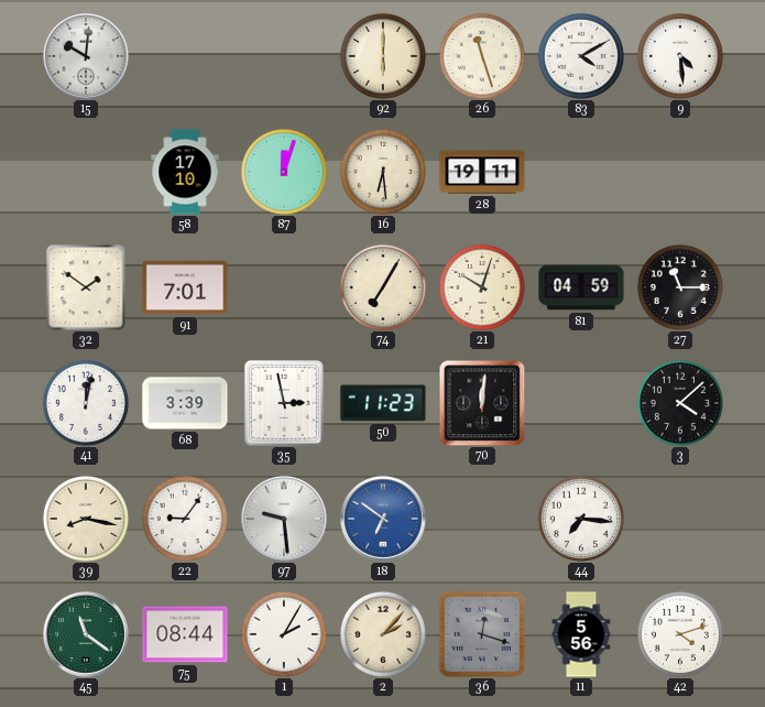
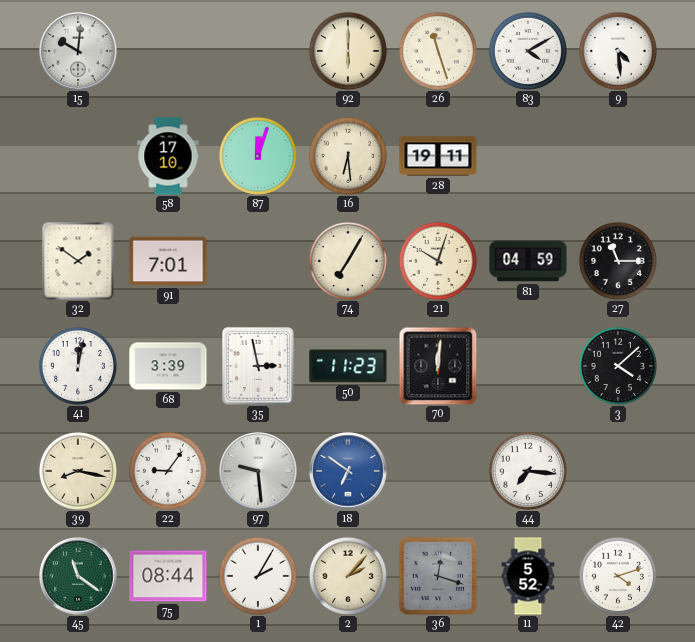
11: 5:56 -> 5:52
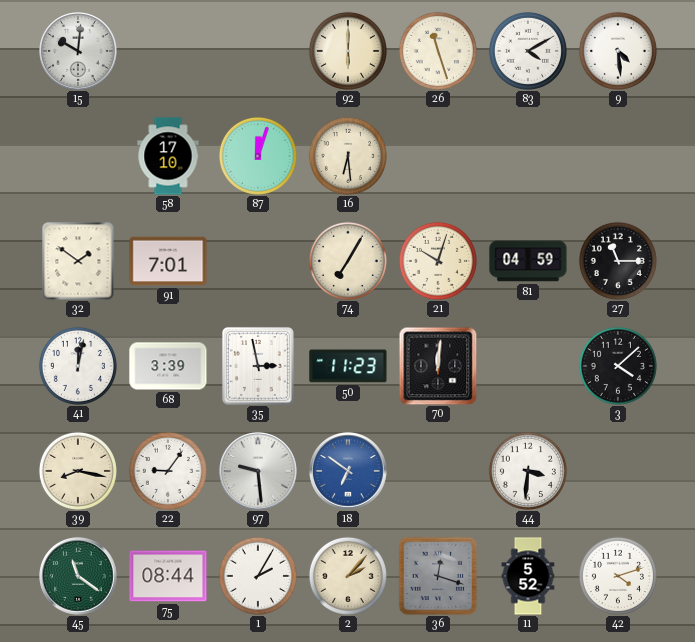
28: 19:11 -> none
44: 7:16 -> 3:31
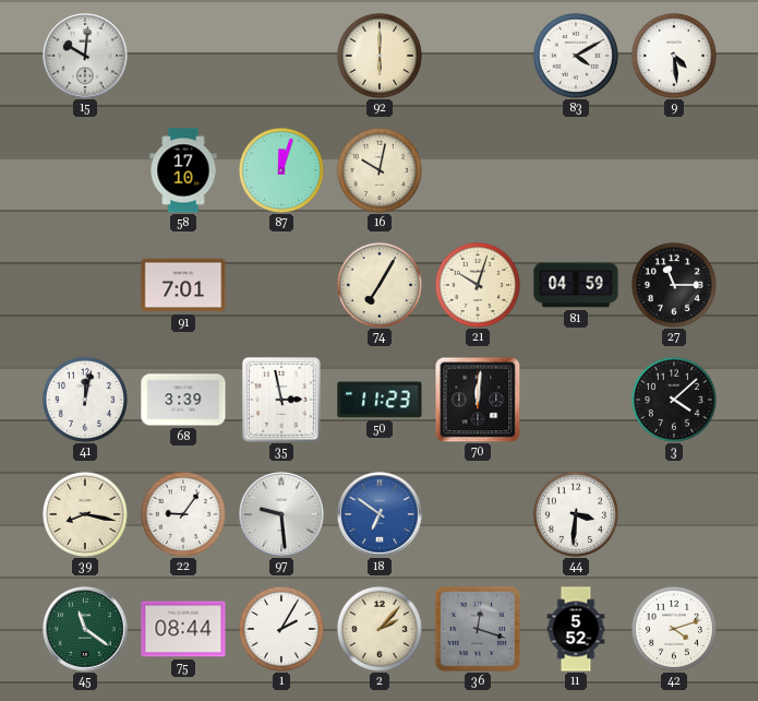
26: 11:27 -> none
16: 6:29 -> 10:02
32: 1:51 -> none
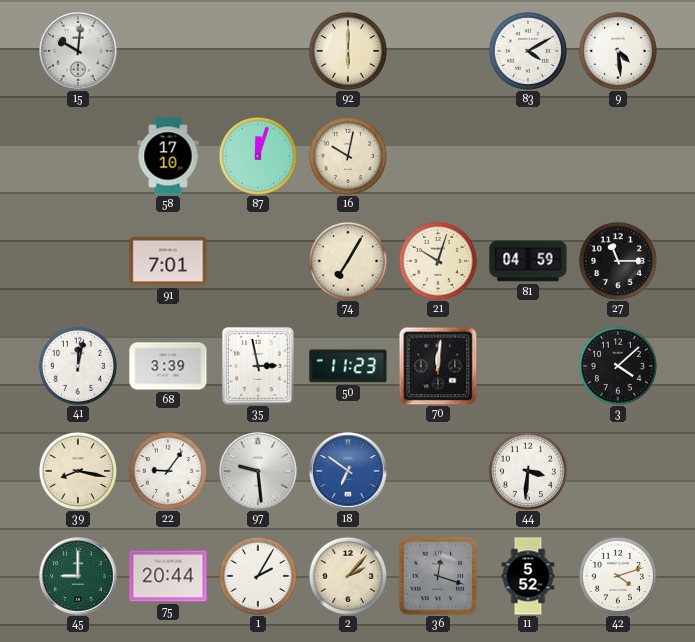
45: 11:21 -> 9:00
75: 08:44 -> 20:44
